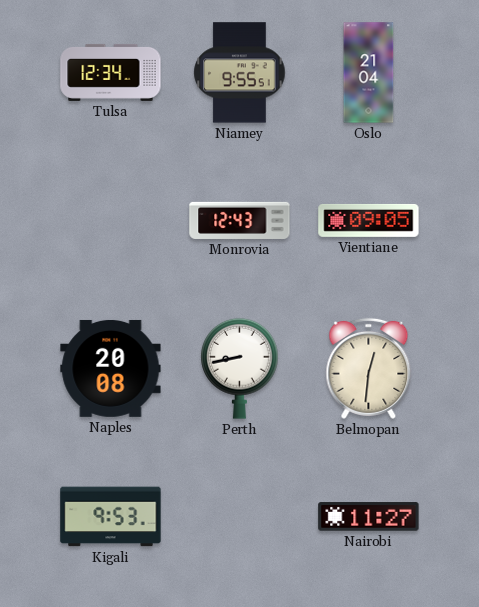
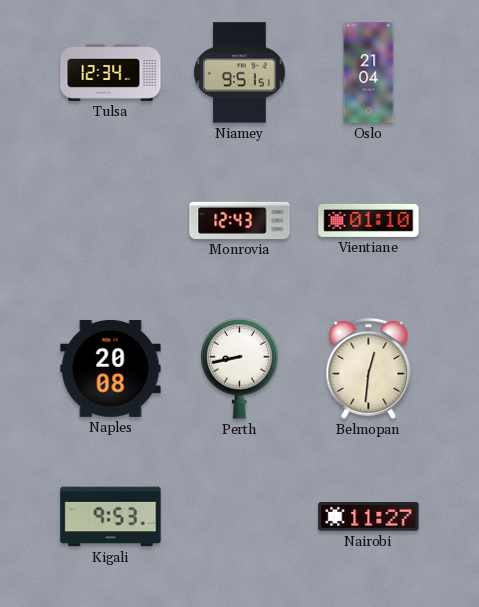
Niamey: 9:55 -> 9:51
Vientiane: 09:05 -> 01:10
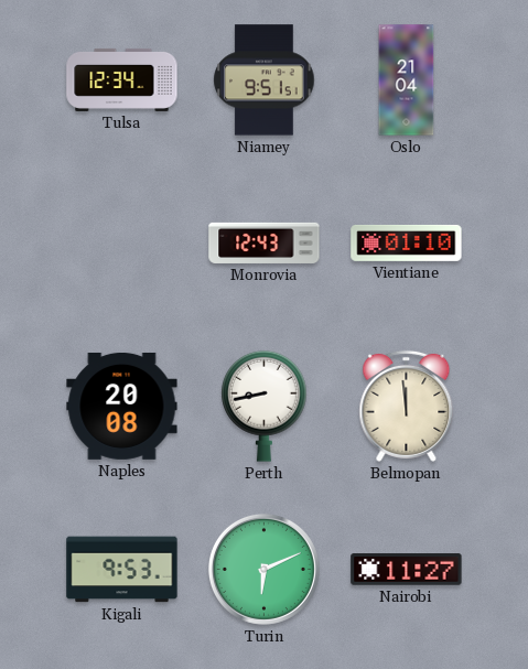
Belmopan: 12:31 -> 11:59
Turin: none -> 6:11
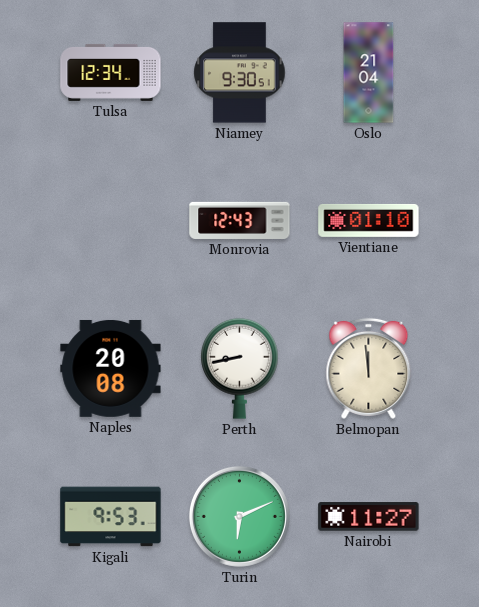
Niamey: 9:51 -> 9:30
